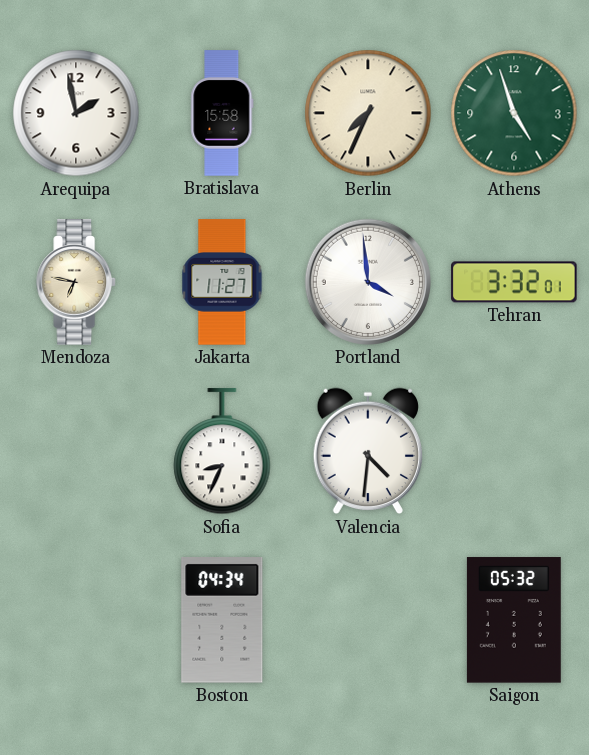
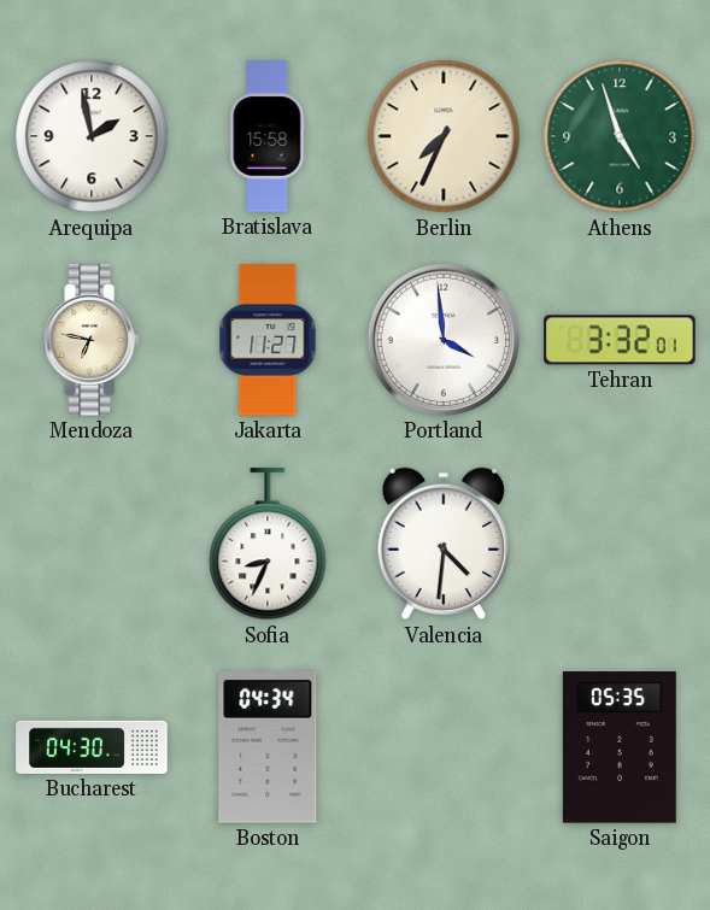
Bucharest: none -> 04:30
Saigon: 05:32 -> 05:35
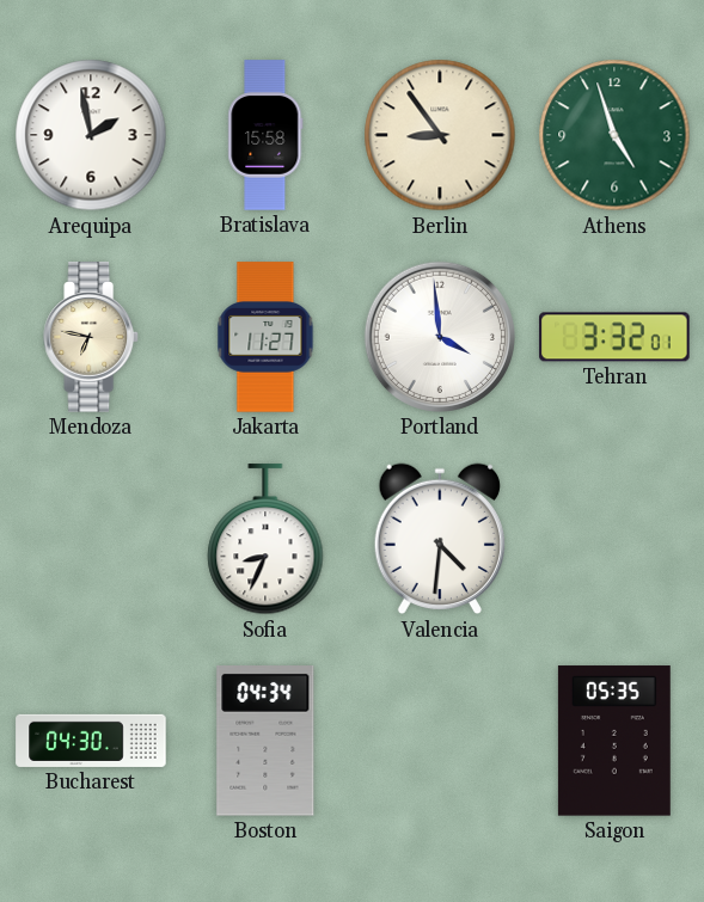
Berlin: 7:34 -> 8:54
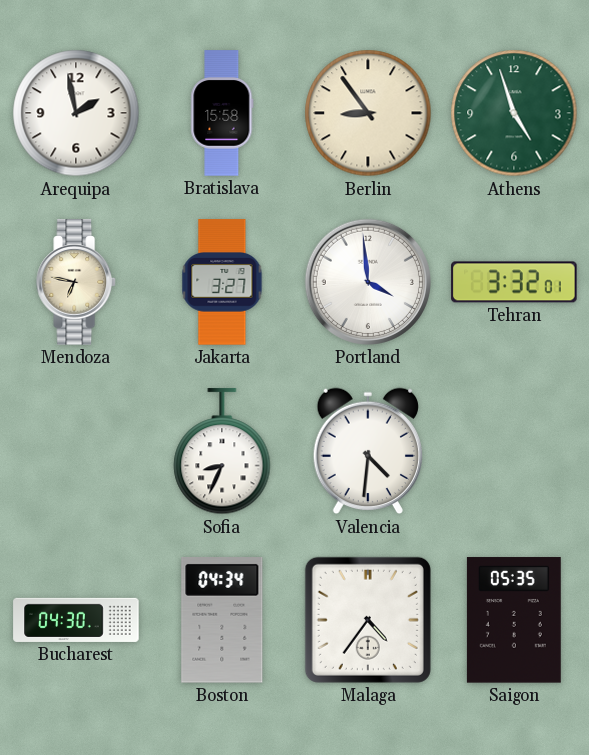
Jakarta: 11:27 -> 3:27
Malaga: none -> 4:36
